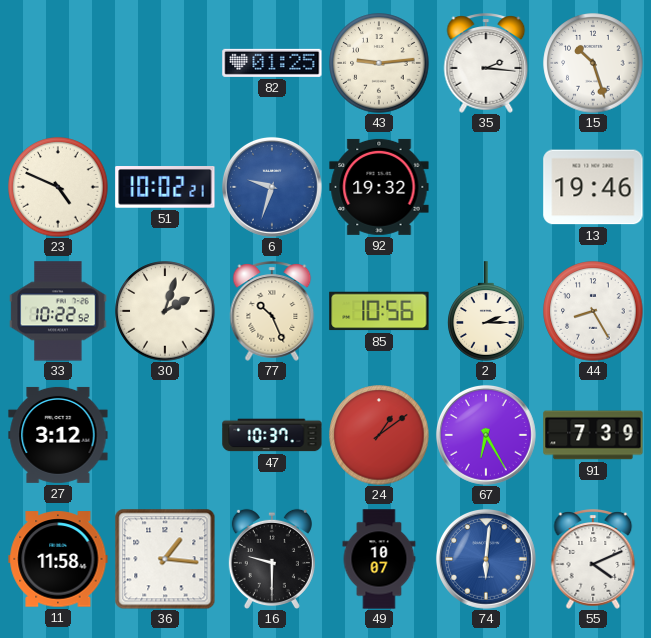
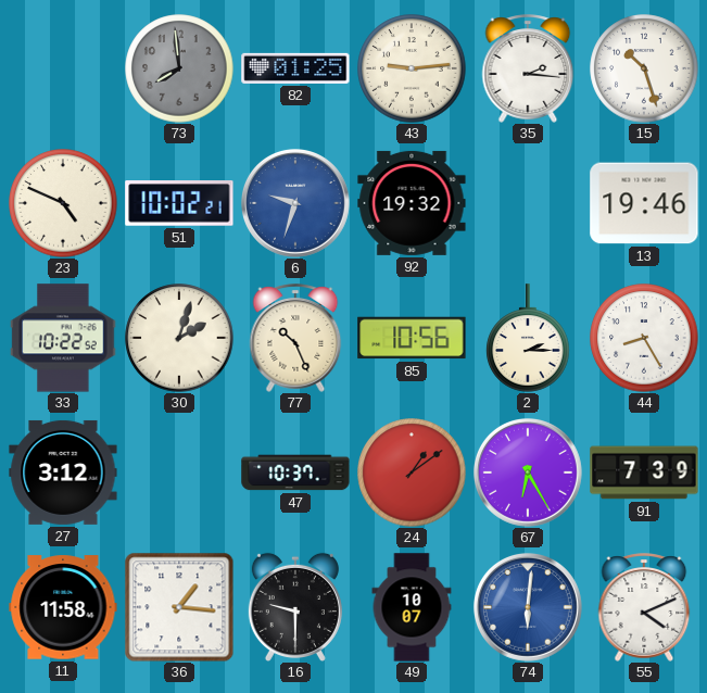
73: none -> 7:59
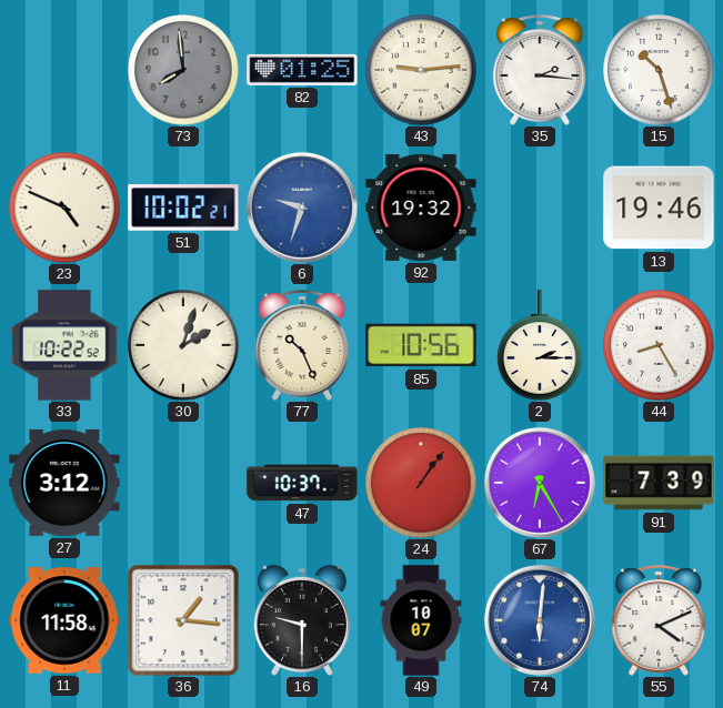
24: 1:09 -> 1:06
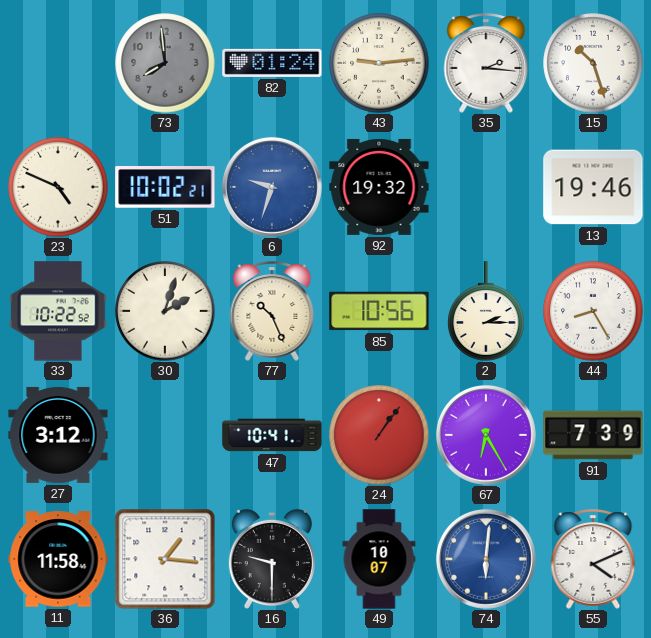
82: 01:25 -> 01:24
47: 10:37 -> 10:41
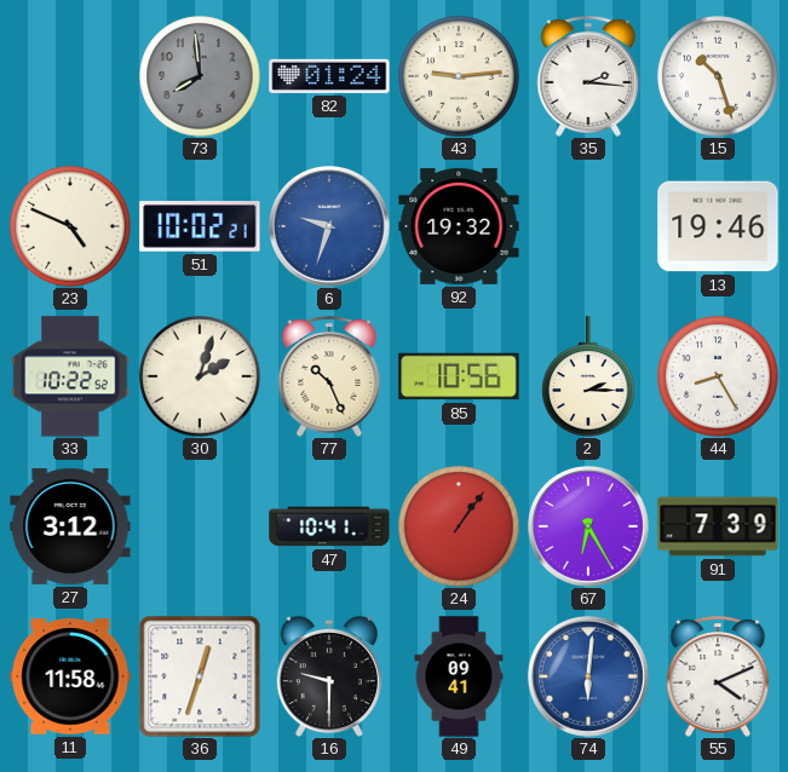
36: 1:16 -> 12:33
49: 10:07 -> 09:41
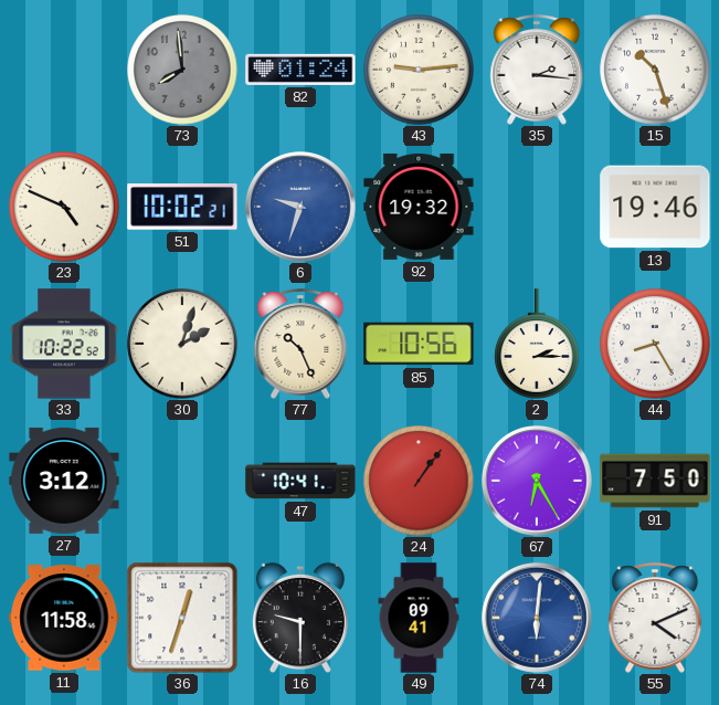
91: 7:39 -> 7:50
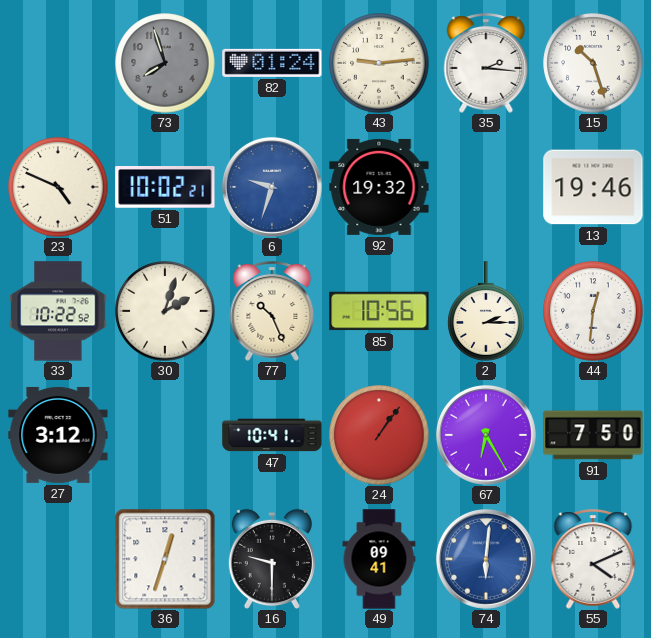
73: 7:59 -> 7:57
44: 8:25 -> 12:31
11: 11:58 -> none
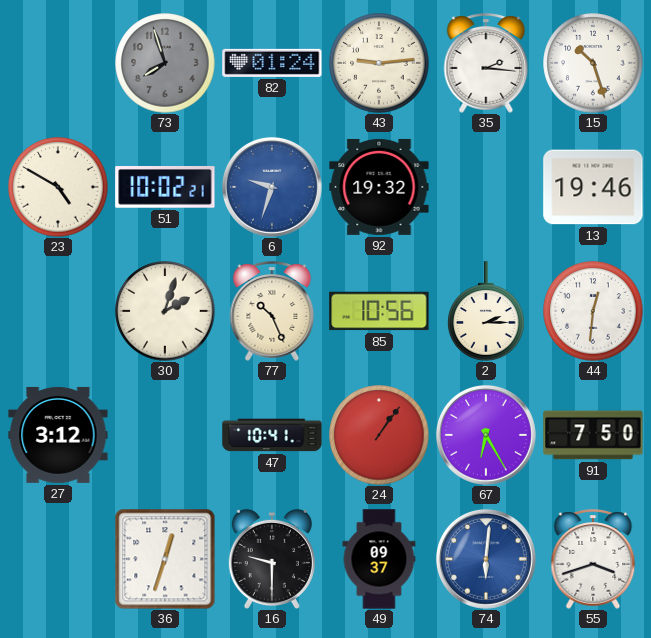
23: 4:49 -> 4:50
33: 10:22 -> none
49: 09:41 -> 09:37
55: 4:11 -> 3:42
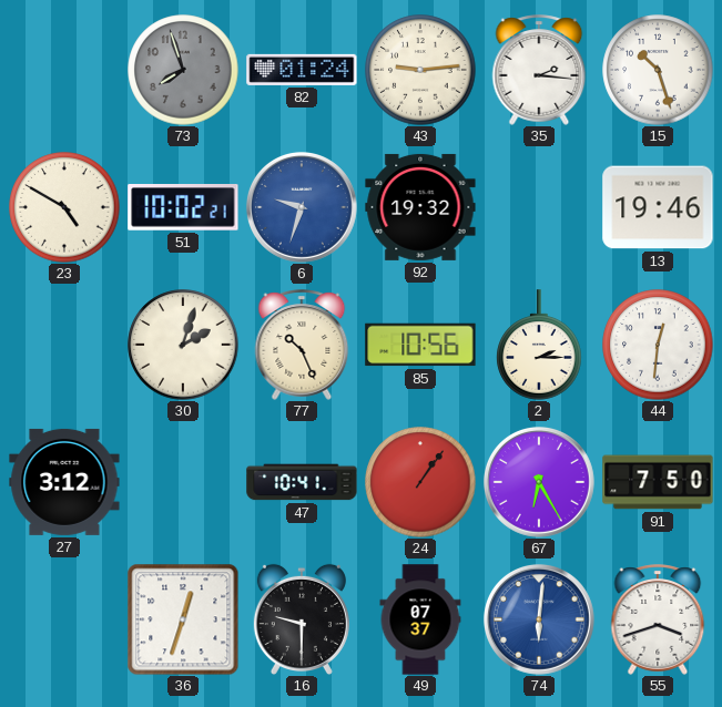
49: 09:37 -> 07:37
